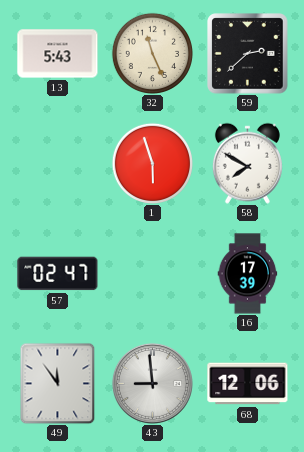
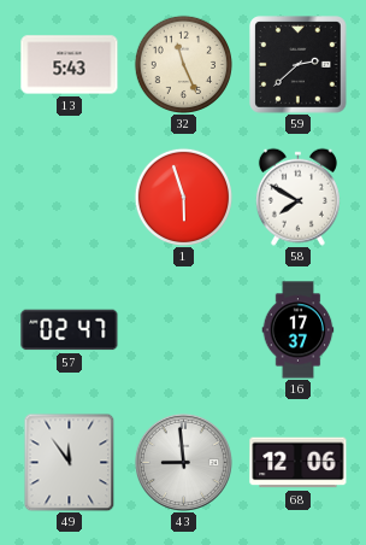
16: 17:39 -> 17:37
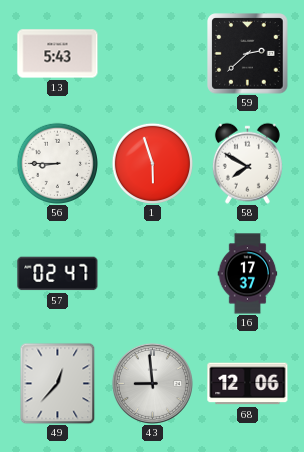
32: 11:26 -> none
56: none -> 8:45
49: 11:54 -> 12:37
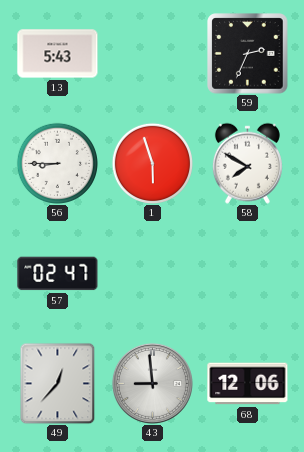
59: 2:38 -> 2:34
16: 17:37 -> none
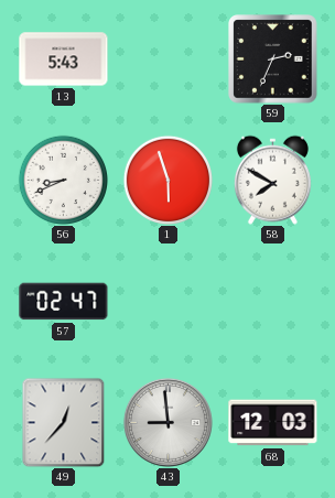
56: 8:45 -> 8:41
68: 12:06 -> 12:03
